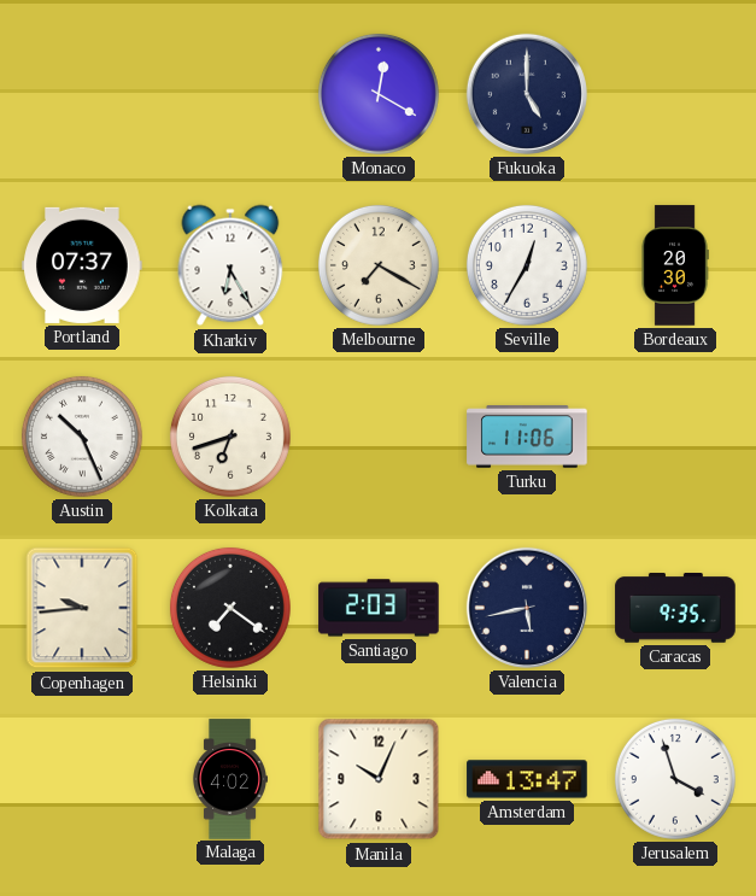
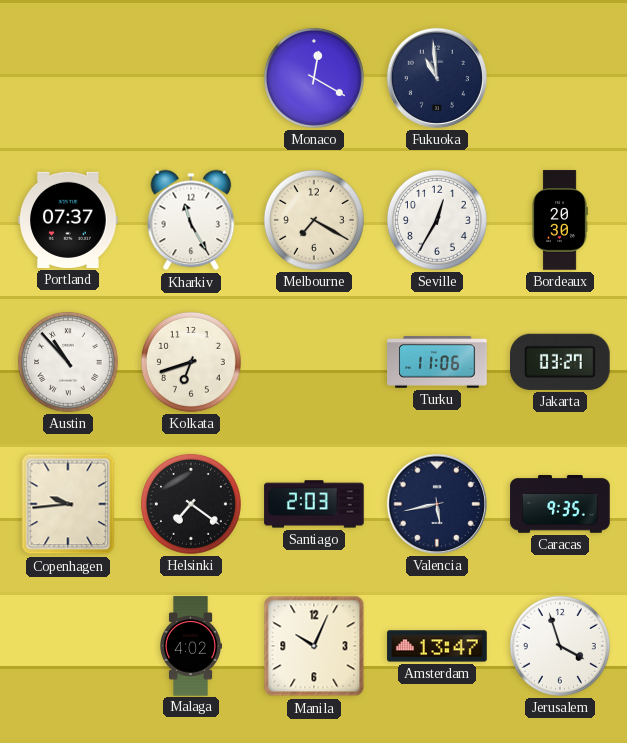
Fukuoka: 5:00 -> 10:59
Kharkiv: 6:25 -> 11:25
Austin: 10:26 -> 10:53
Jakarta: none -> 03:27
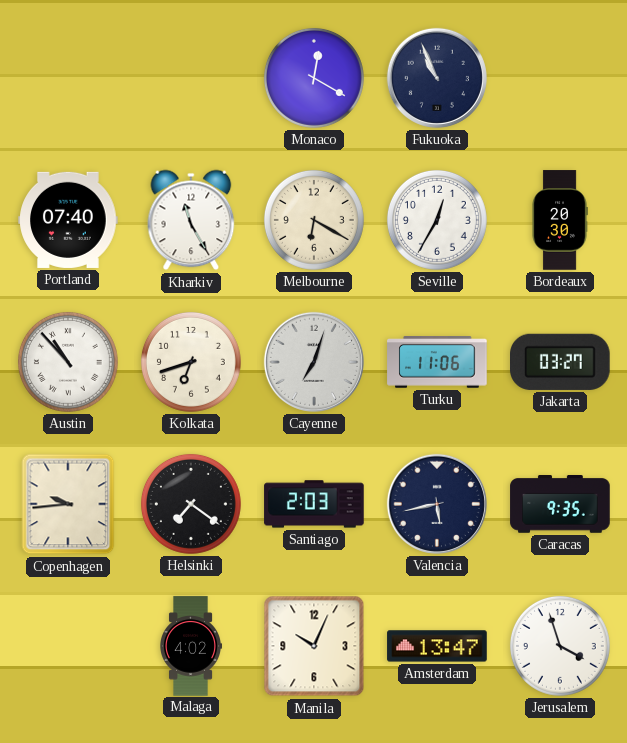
Fukuoka: 10:59 -> 10:56
Portland: 07:37 -> 07:40
Melbourne: 7:20 -> 6:20
Cayenne: none -> 7:03
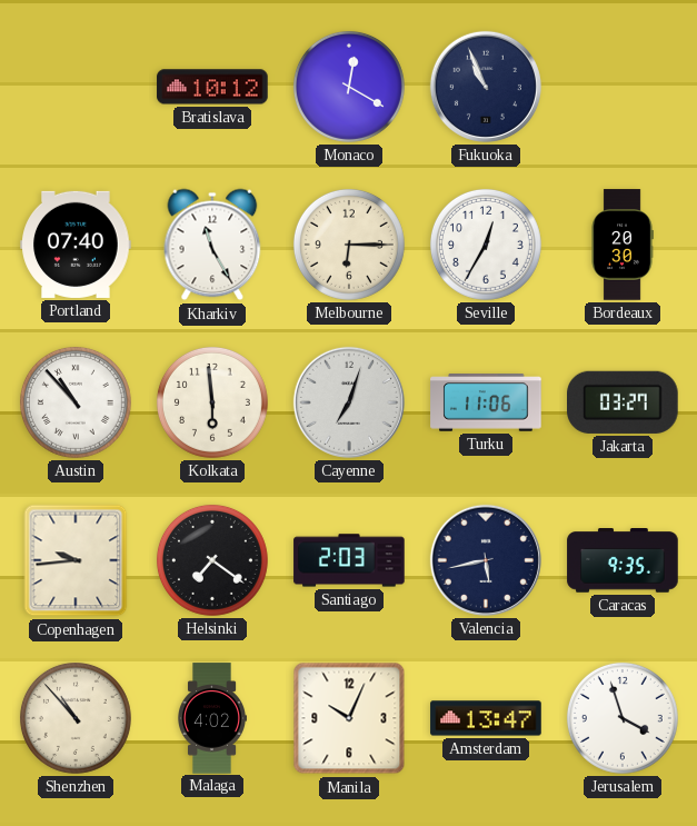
Bratislava: none -> 10:12
Melbourne: 6:20 -> 6:15
Kolkata: 6:42 -> 5:59
Shenzhen: none -> 10:53
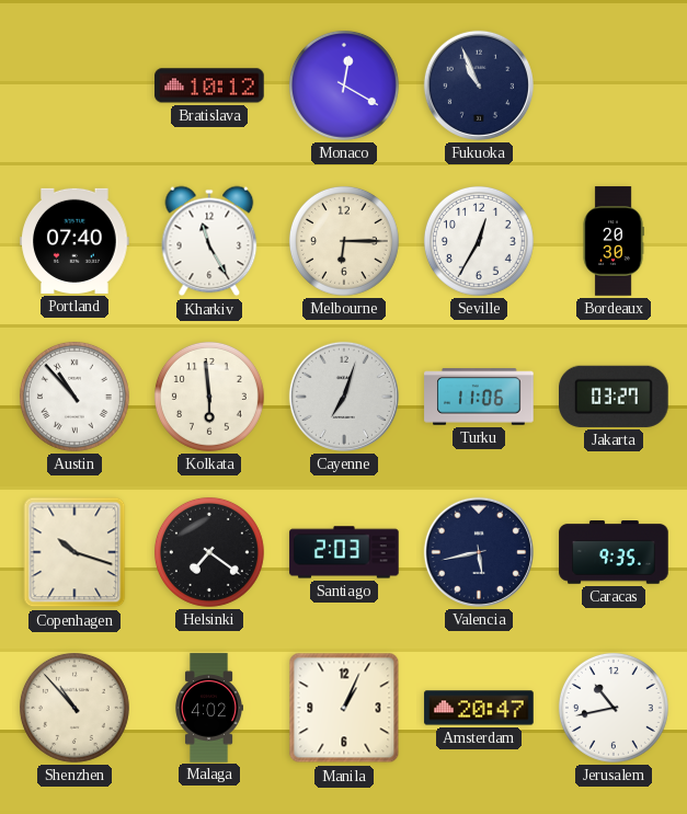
Copenhagen: 9:44 -> 10:18
Manila: 10:04 -> 1:04
Amsterdam: 13:47 -> 20:47
Jerusalem: 3:57 -> 10:43
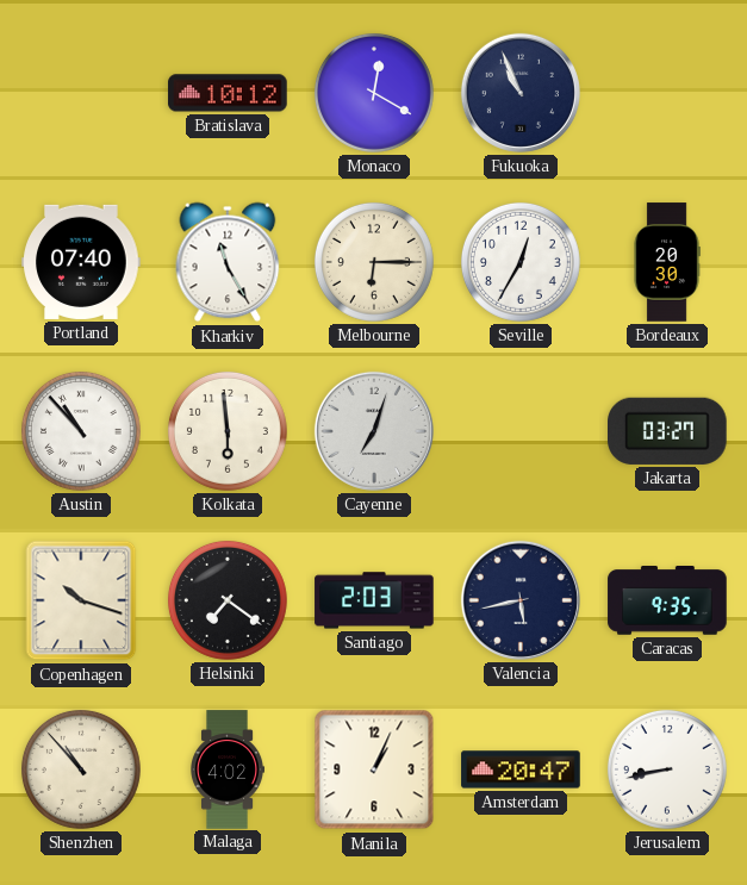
Turku: 11:06 -> none
Jerusalem: 10:43 -> 8:43
